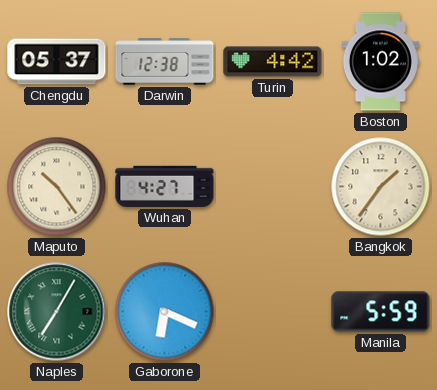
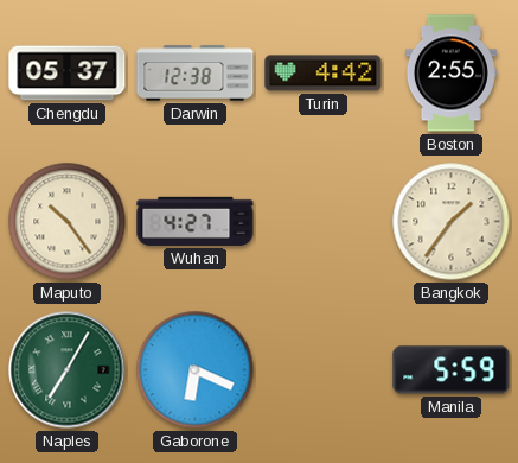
Boston: 1:02 -> 2:55
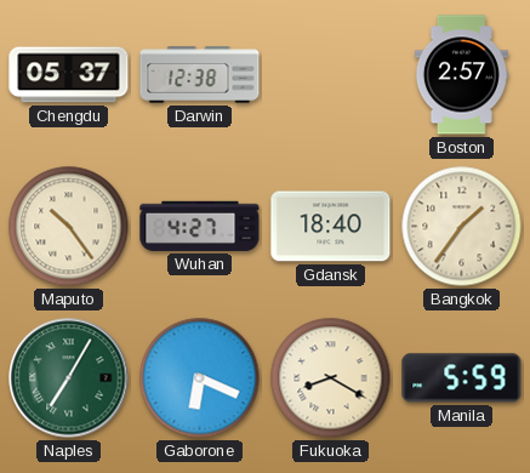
Turin: 4:42 -> none
Boston: 2:55 -> 2:57
Gdansk: none -> 18:40
Fukuoka: none -> 8:20
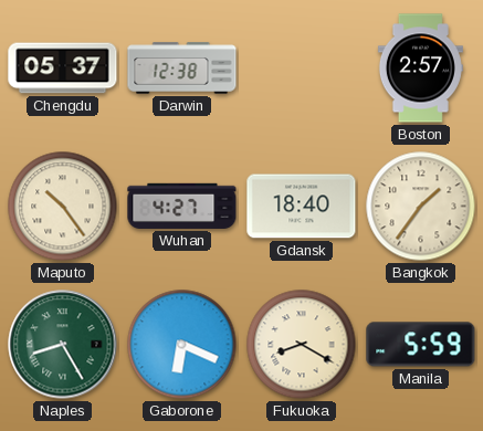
Naples: 7:05 -> 8:25
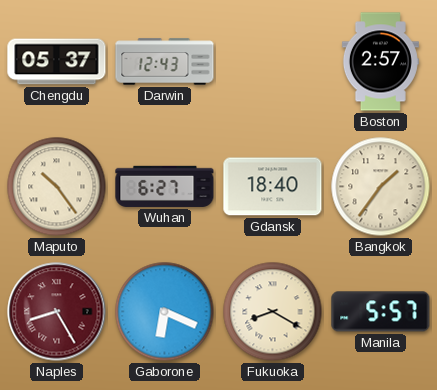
Darwin: 12:38 -> 12:43
Wuhan: 4:27 -> 6:27
Naples dial: green -> burgundy
Manila: 5:59 -> 5:57
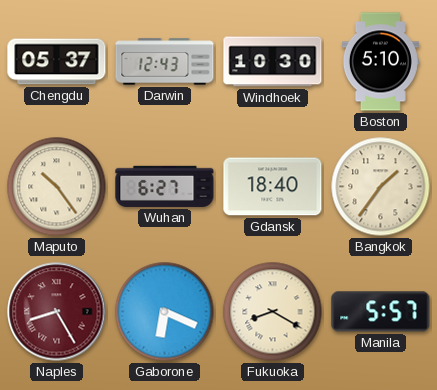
Windhoek: none -> 10:30
Boston: 2:57 -> 5:10
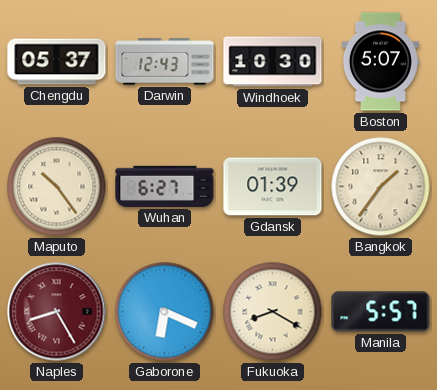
Boston: 5:10 -> 5:07
Gdansk: 18:40 -> 01:39
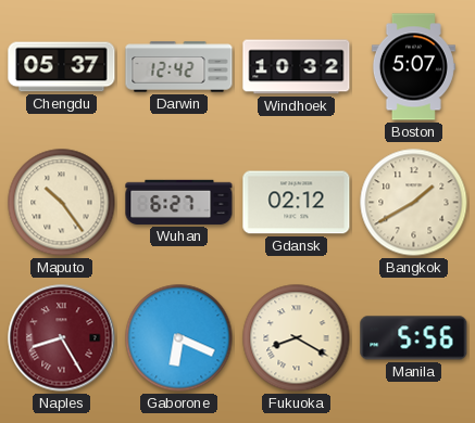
Darwin: 12:43 -> 12:42
Windhoek: 10:30 -> 10:32
Gdansk: 01:39 -> 02:12
Bangkok: 1:36 -> 1:40
Manila: 5:57 -> 5:56
